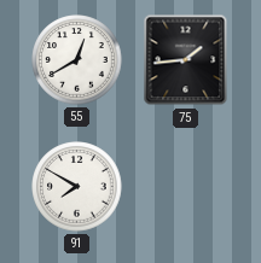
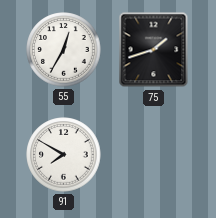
55: 12:40 -> 12:35
75: 1:44 -> 1:42
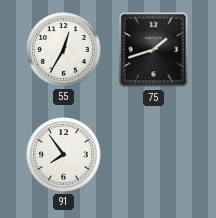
91: 7:50 -> 7:54
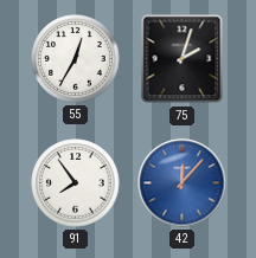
75: 1:42 -> 2:03
42: none -> 12:07
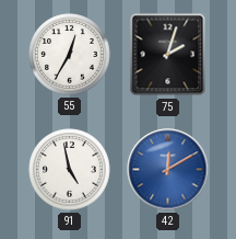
91: 7:54 -> 4:58
42: 12:07 -> 12:10
